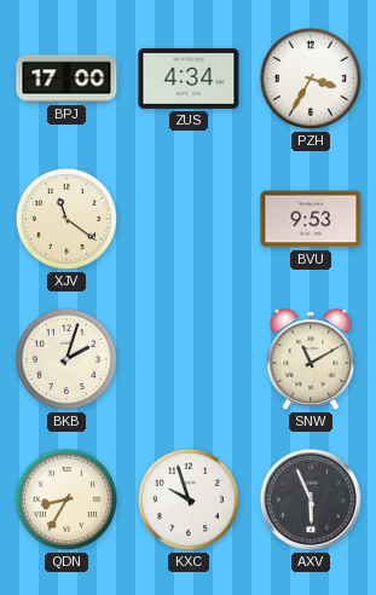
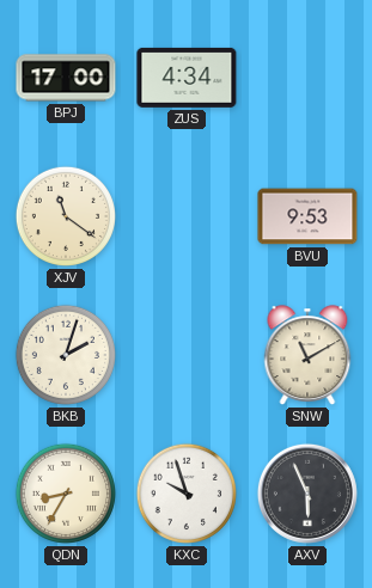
PZH: 3:35 -> none
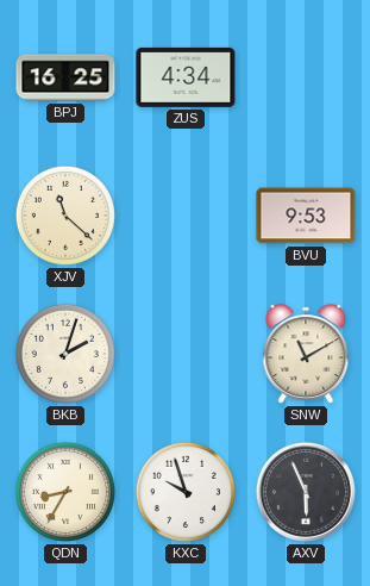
BPJ: 17:00 -> 16:25
XJV: 11:21 -> 11:22
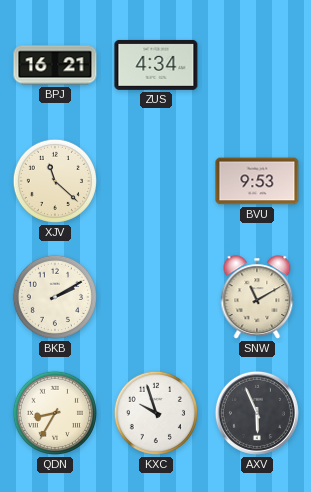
BPJ: 16:25 -> 16:21
BKB: 2:03 -> 2:10
